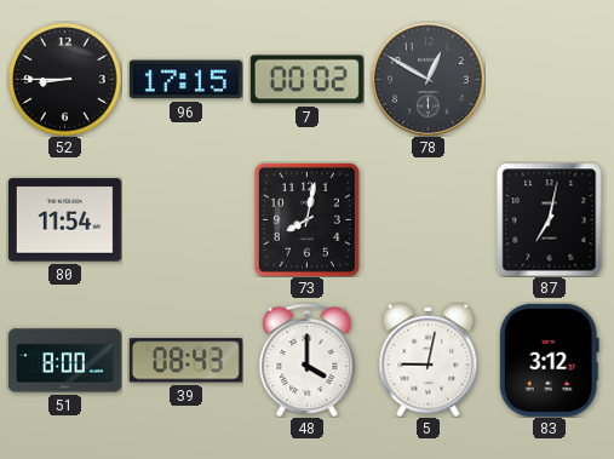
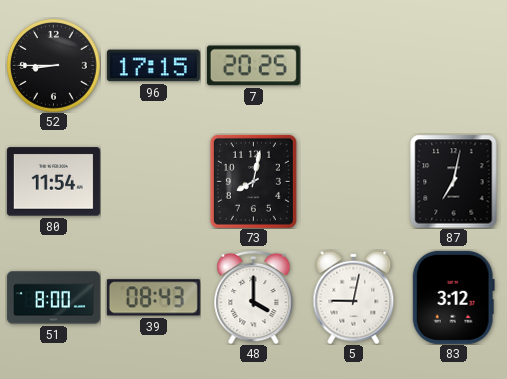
7: 00:02 -> 20:25
78: 12:50 -> none
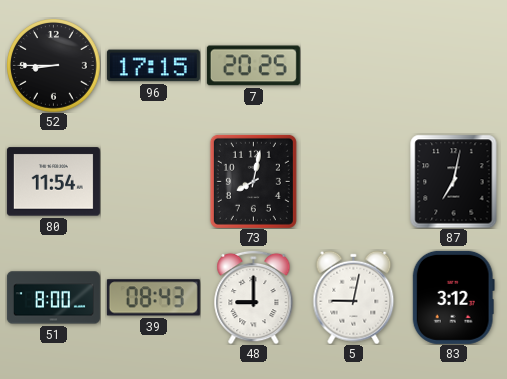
48: 4:00 -> 9:00
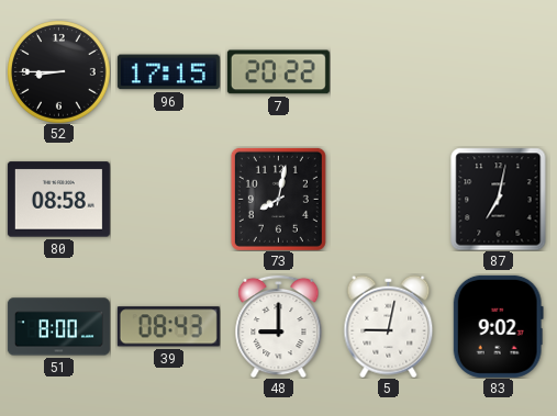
7: 20:25 -> 20:22
80: 11:54 -> 08:58
83: 3:12 -> 9:02
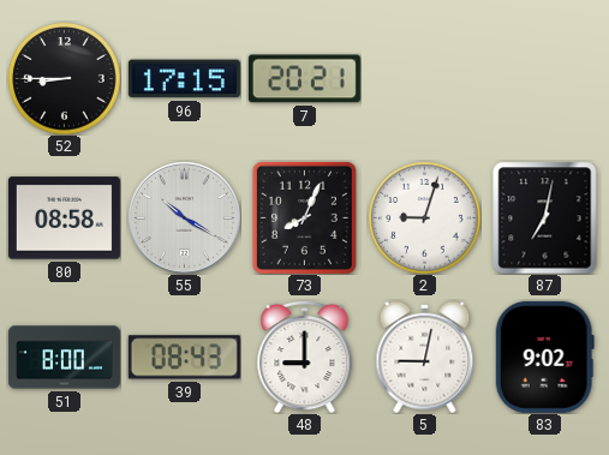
7: 20:22 -> 20:21
55: none -> 10:20
73: 8:02 -> 8:04
2: none -> 9:03
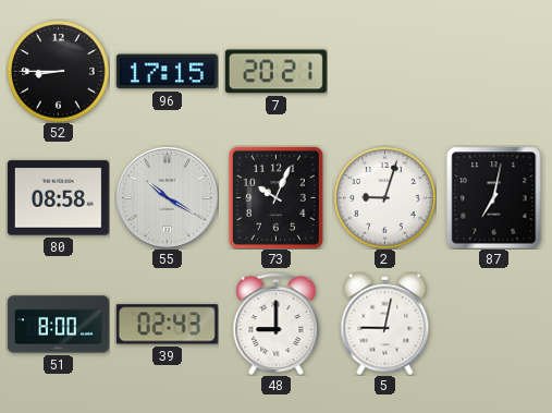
73: 8:04 -> 10:04
39: 08:43 -> 02:43
83: 9:02 -> none
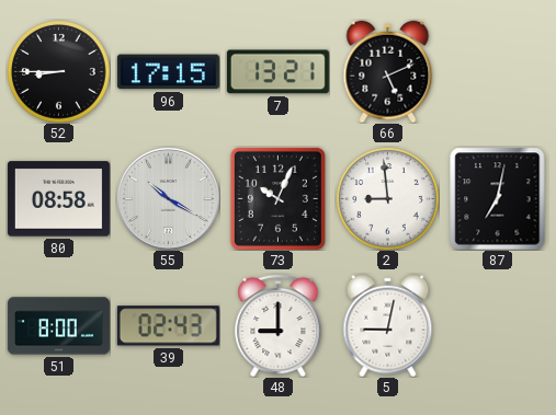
7: 20:21 -> 13:21
66: none -> 5:11
2: 9:03 -> 8:59
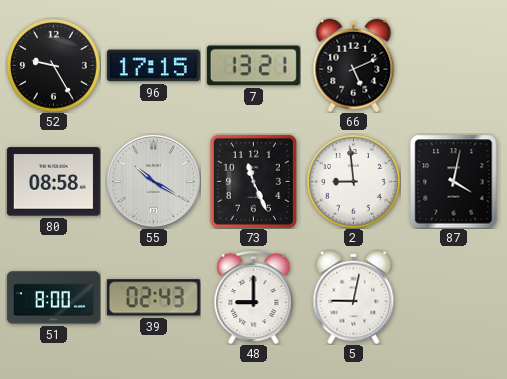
52: 8:45 -> 9:25
73: 10:04 -> 11:26
87: 7:02 -> 4:02
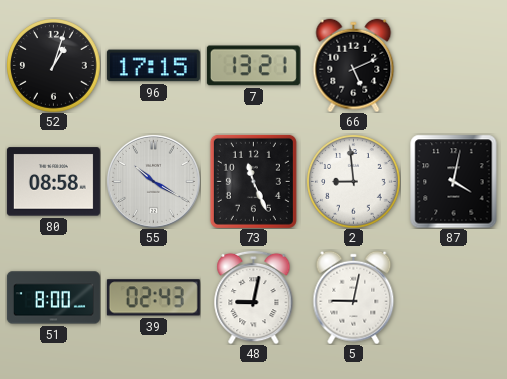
52: 9:25 -> 1:03
48: 9:00 -> 9:02
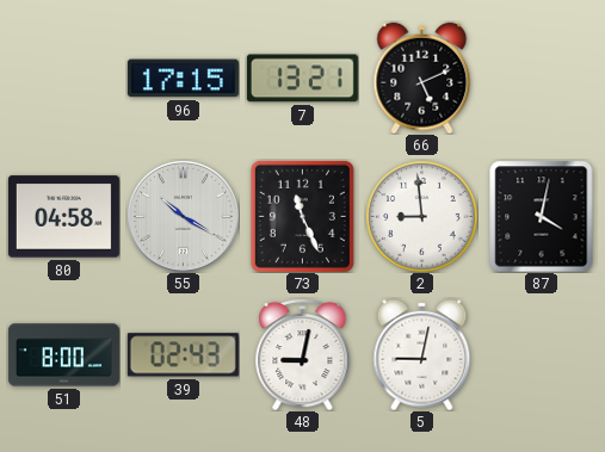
52: 1:03 -> none
80: 08:58 -> 04:58
